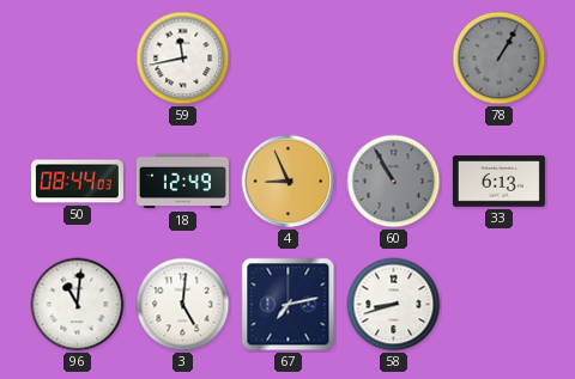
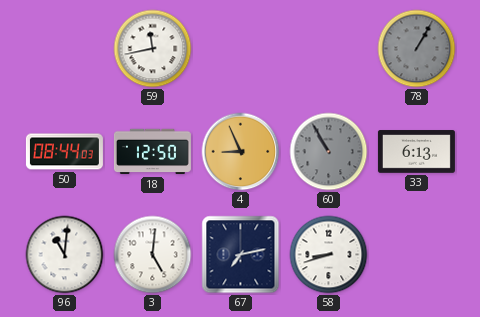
18: 12:49 -> 12:50
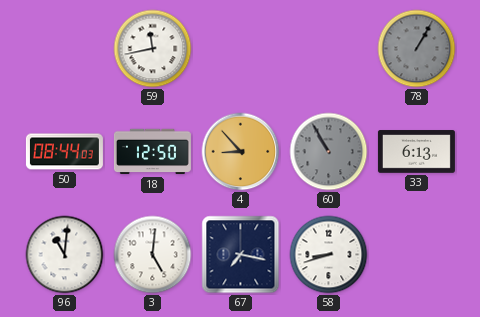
4: 8:56 -> 8:53
67: 7:13 -> 7:17
